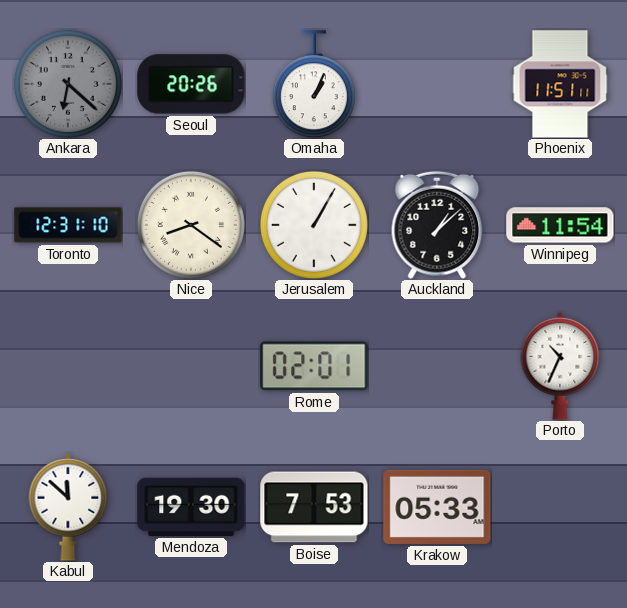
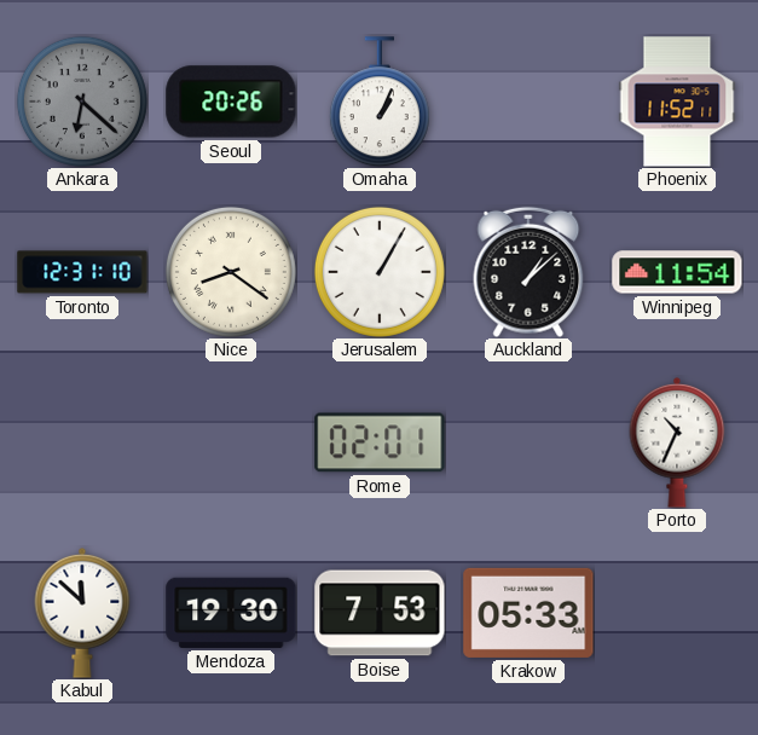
Phoenix: 11:51 -> 11:52
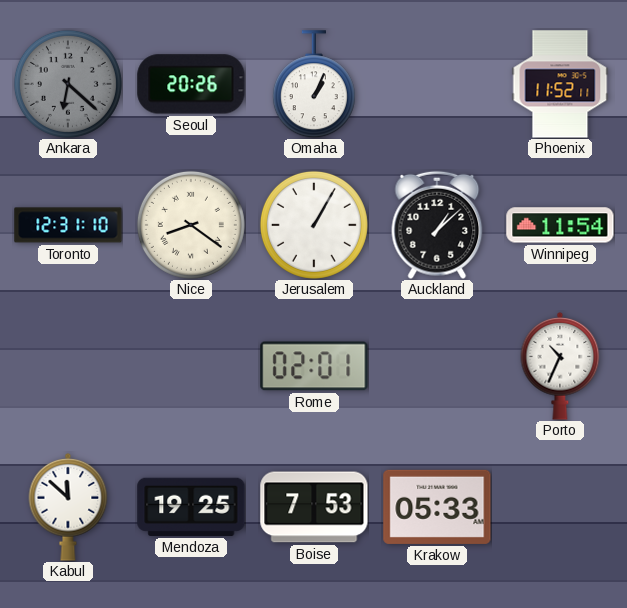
Mendoza: 19:30 -> 19:25
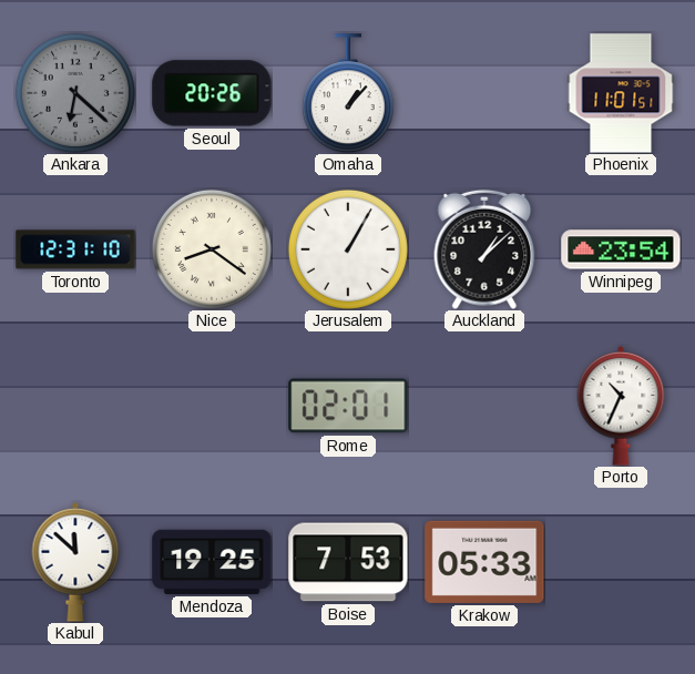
Omaha: 1:04 -> 1:07
Phoenix: 11:52 -> 11:01
Winnipeg: 11:54 -> 23:54
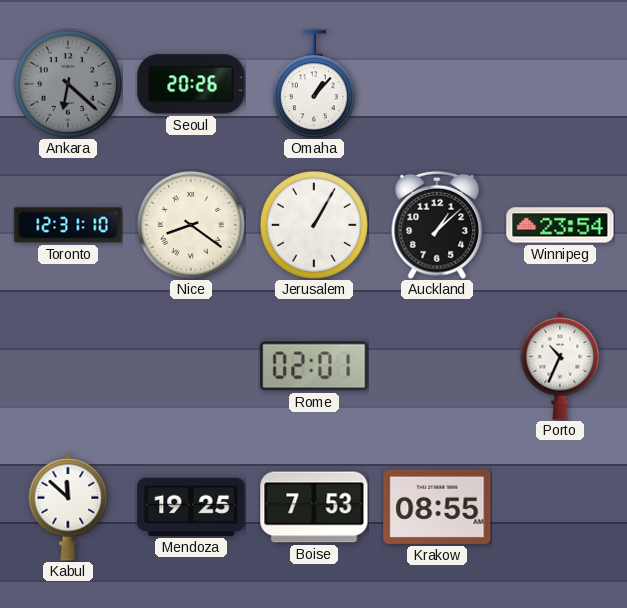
Phoenix: 11:01 -> none
Krakow: 05:33 -> 08:55
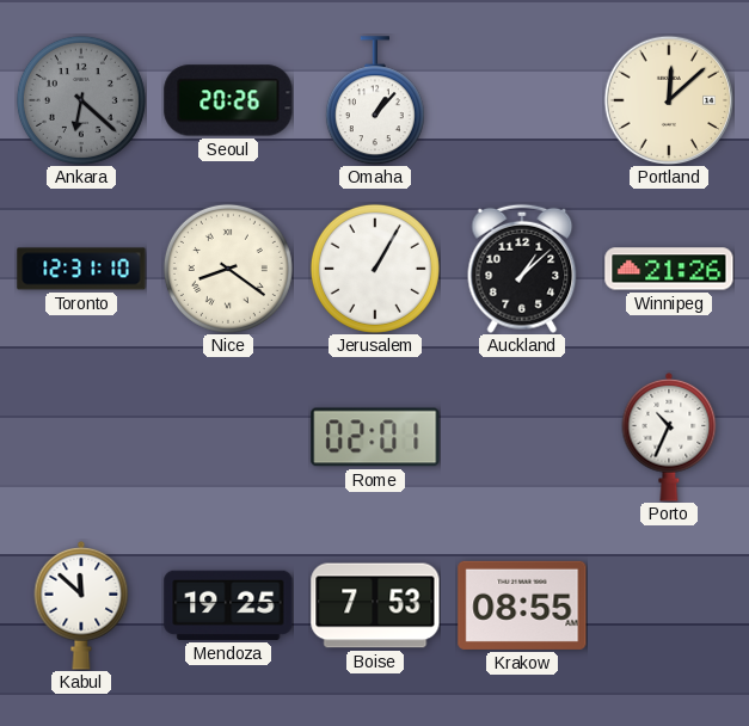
Portland: none -> 12:08
Winnipeg: 23:54 -> 21:26
